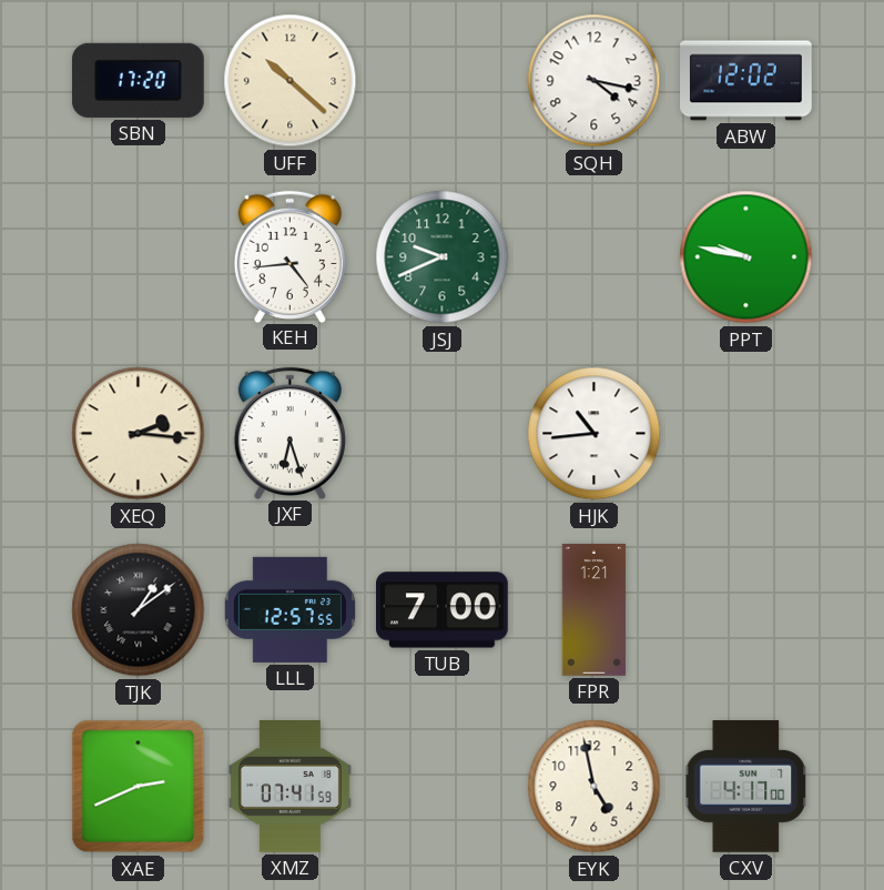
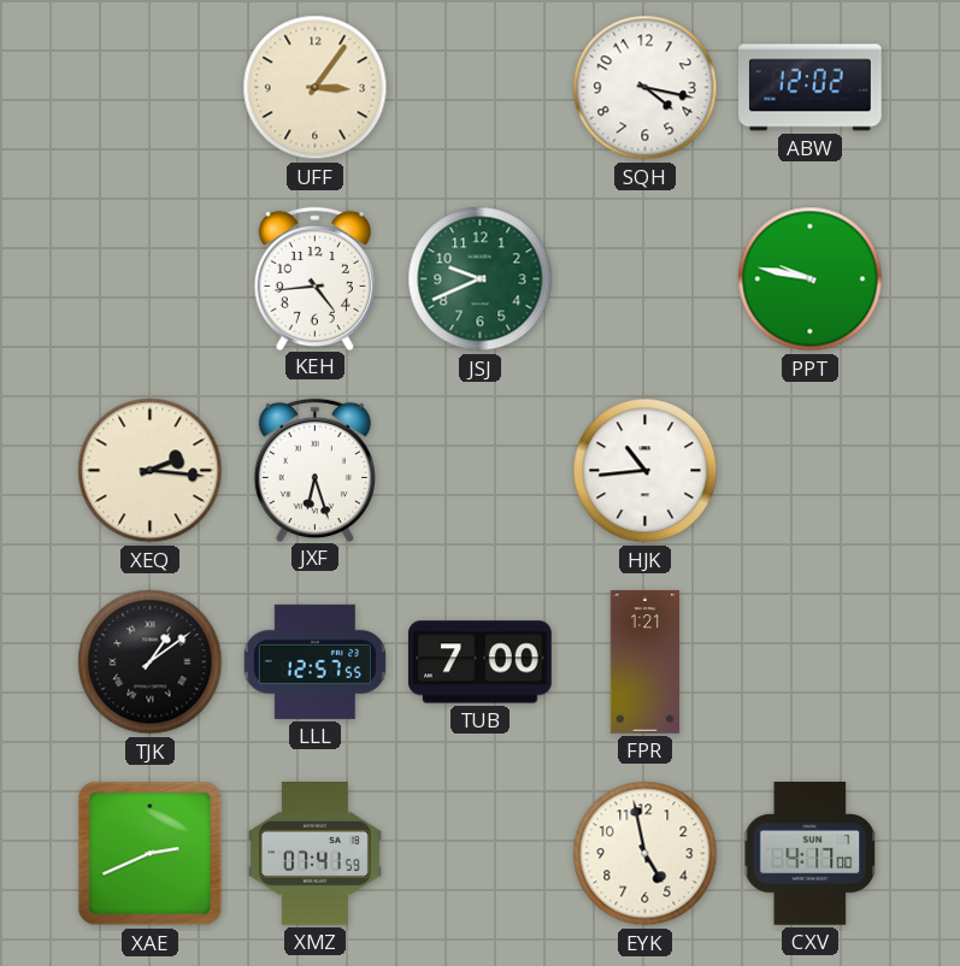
SBN: 17:20 -> none
UFF: 10:22 -> 3:06
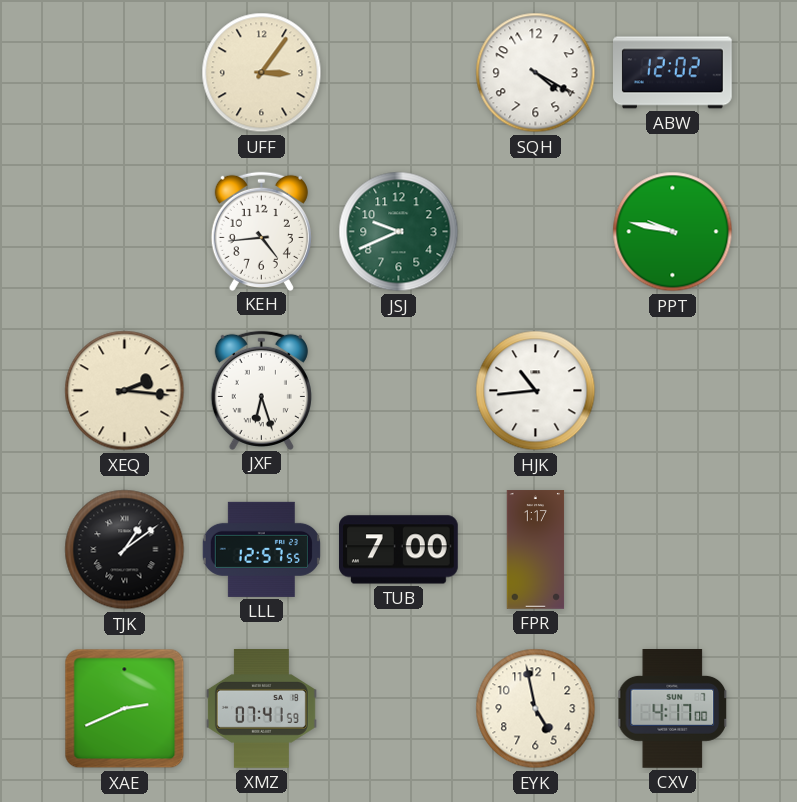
SQH: 4:17 -> 4:20
FPR: 1:21 -> 1:17
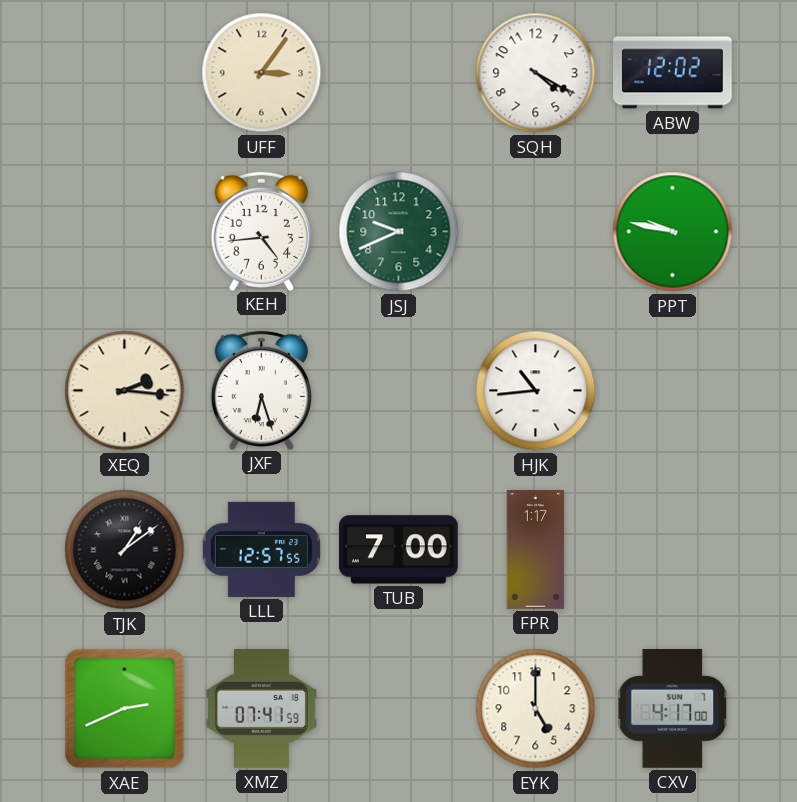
EYK: 4:58 -> 5:00
